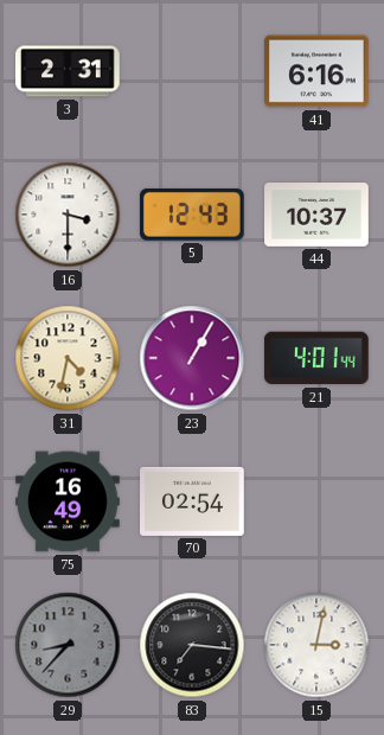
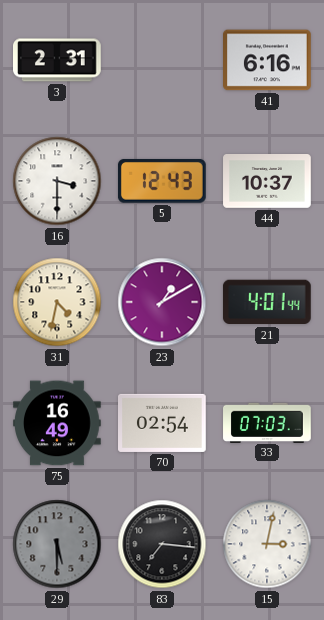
23: 1:05 -> 1:10
33: none -> 07:03
29: 8:37 -> 5:30
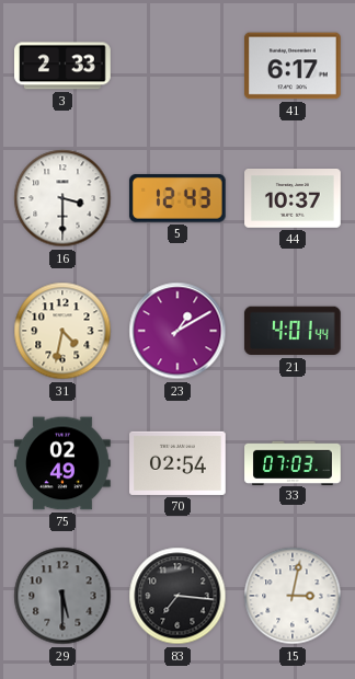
3: 2:31 -> 2:33
41: 6:16 -> 6:17
75: 16:49 -> 02:49
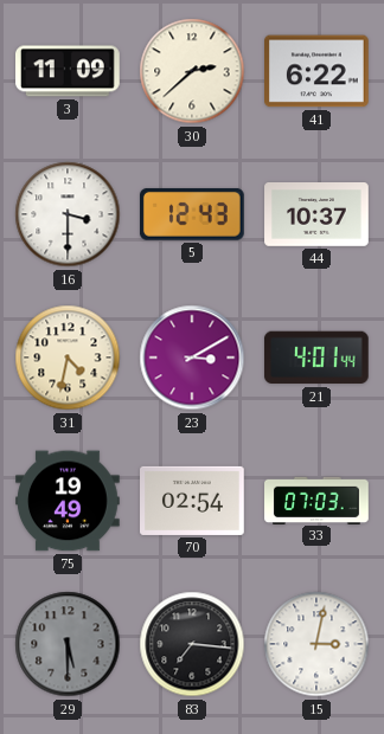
3: 2:33 -> 11:09
30: none -> 2:38
41: 6:17 -> 6:22
23: 1:10 -> 3:10
75: 02:49 -> 19:49
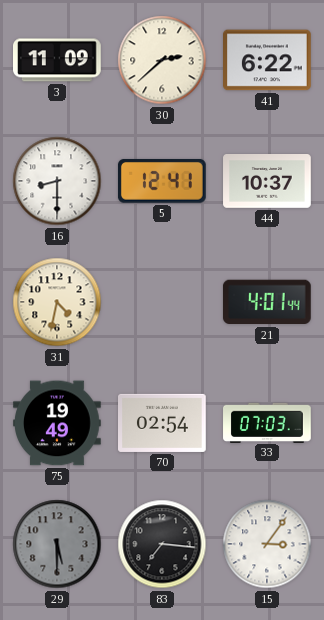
16: 3:30 -> 8:30
5: 12:43 -> 12:41
23: 3:10 -> none
15: 3:02 -> 3:06
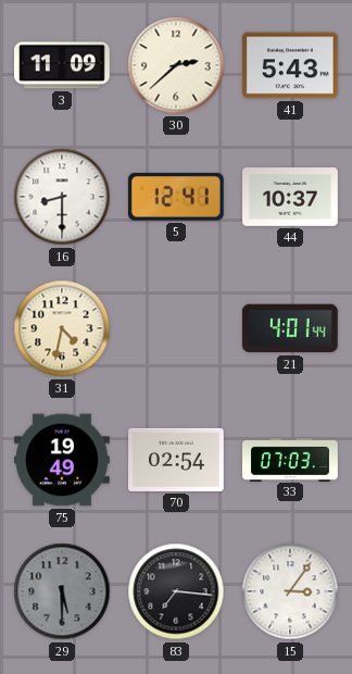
41: 6:22 -> 5:43
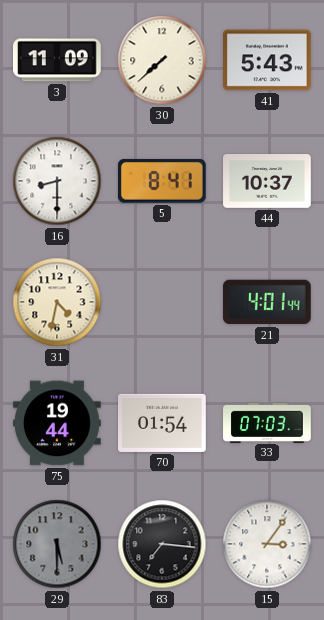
30: 2:38 -> 7:38
5: 12:41 -> 8:41
75: 19:49 -> 19:44
70: 02:54 -> 01:54
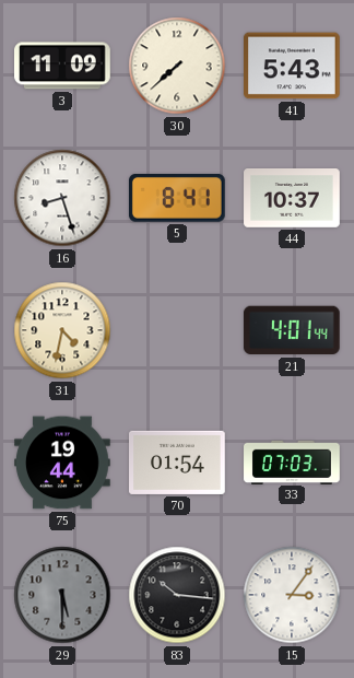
16: 8:30 -> 8:27
83: 7:16 -> 10:16
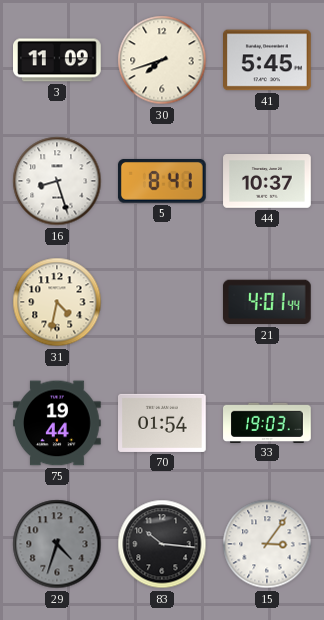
30: 7:38 -> 7:42
41: 5:43 -> 5:45
33: 07:03 -> 19:03
29: 5:30 -> 4:33
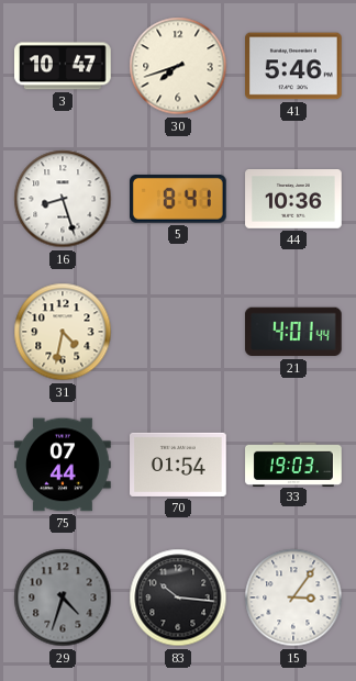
3: 11:09 -> 10:47
41: 5:45 -> 5:46
44: 10:37 -> 10:36
75: 19:44 -> 07:44
